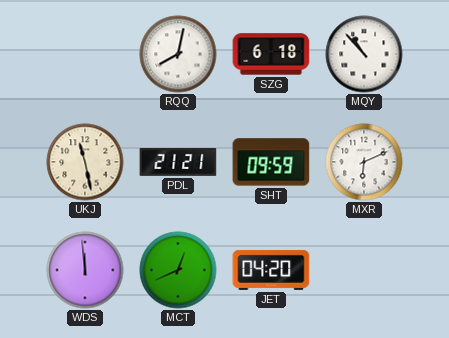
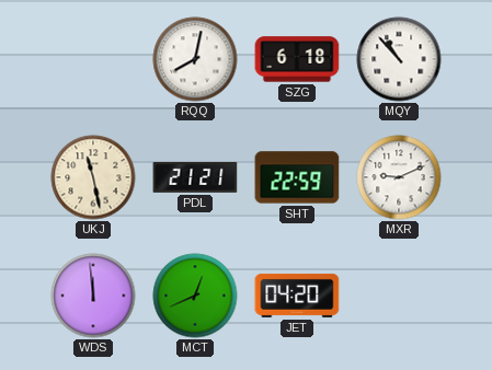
SHT: 09:59 -> 22:59
MXR: 6:11 -> 9:11
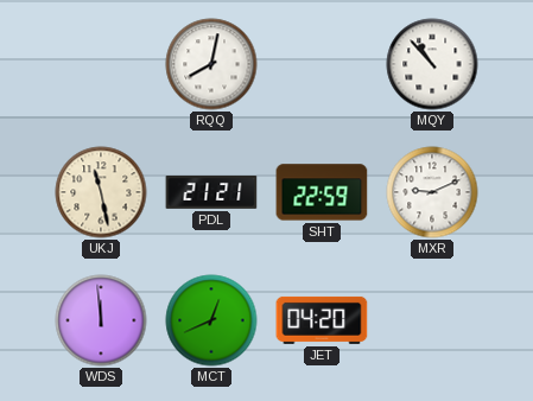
SZG: 6:18 -> none
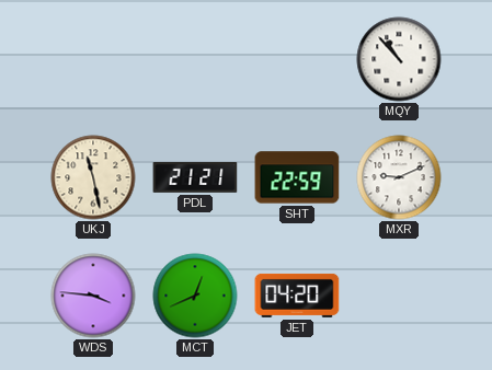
RQQ: 8:02 -> none
WDS: 11:59 -> 3:46
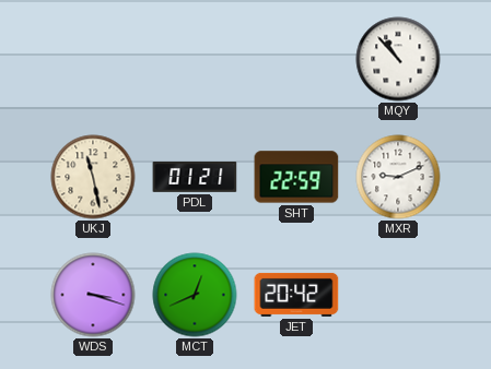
PDL: 21:21 -> 01:21
WDS: 3:46 -> 3:18
JET: 04:20 -> 20:42
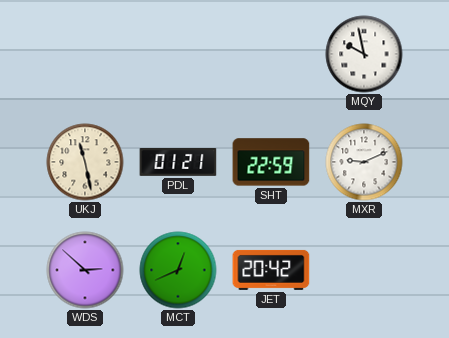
MQY: 10:53 -> 9:58
WDS: 3:18 -> 2:52
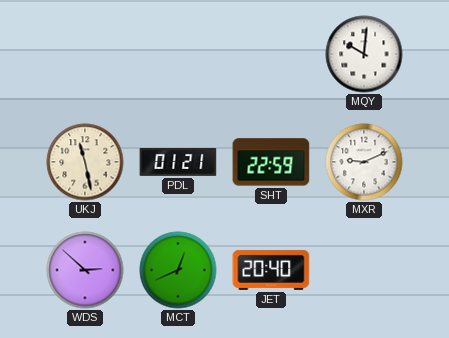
MQY: 9:58 -> 10:01
JET: 20:42 -> 20:40
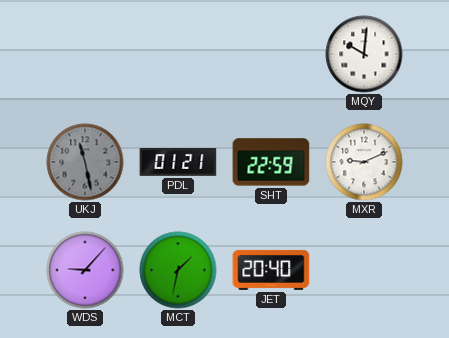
UKJ dial: cream -> grey
WDS: 2:52 -> 9:07
MCT: 12:41 -> 1:32
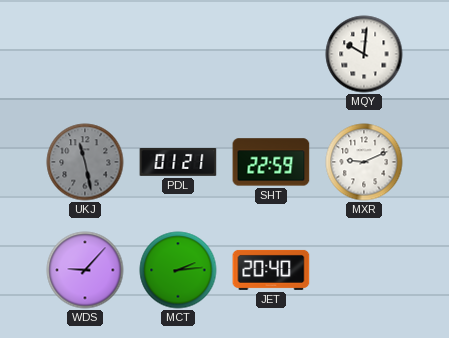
MCT: 1:32 -> 2:14
